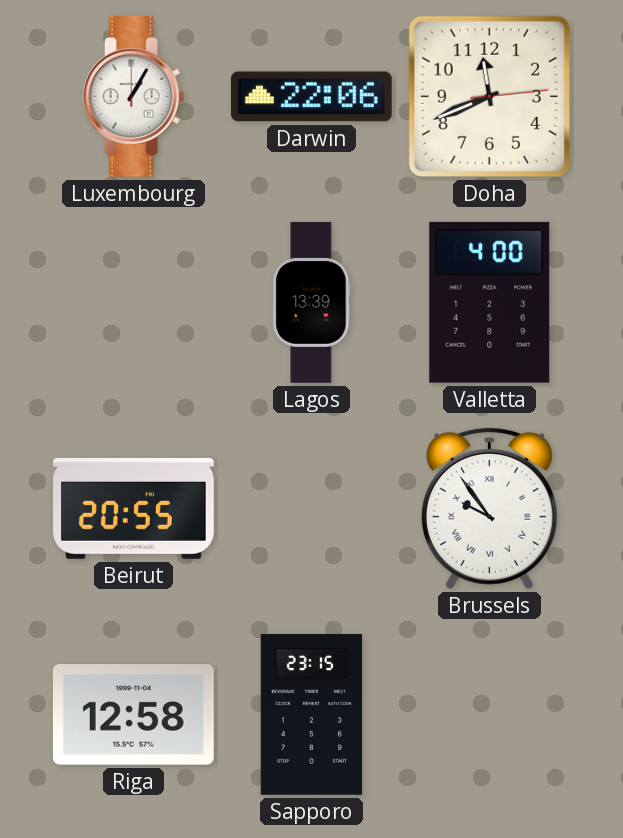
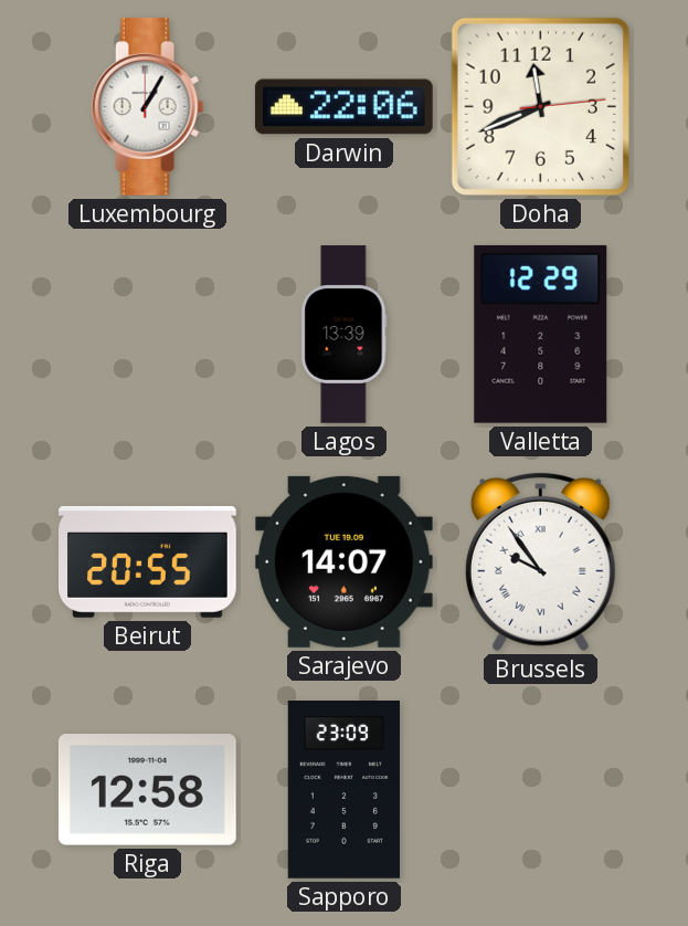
Valletta: 4:00 -> 12:29
Sarajevo: none -> 14:07
Sapporo: 23:15 -> 23:09
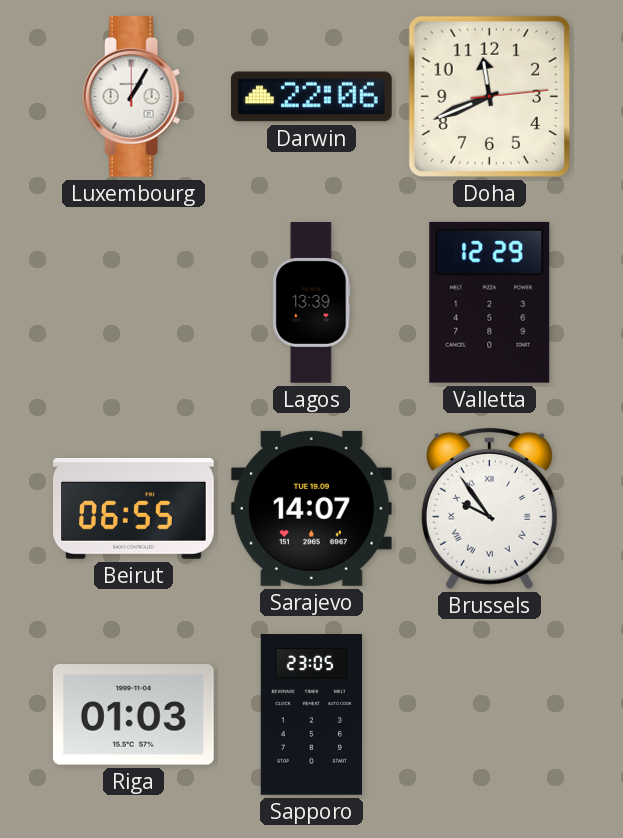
Beirut: 20:55 -> 06:55
Riga: 12:58 -> 01:03
Sapporo: 23:09 -> 23:05
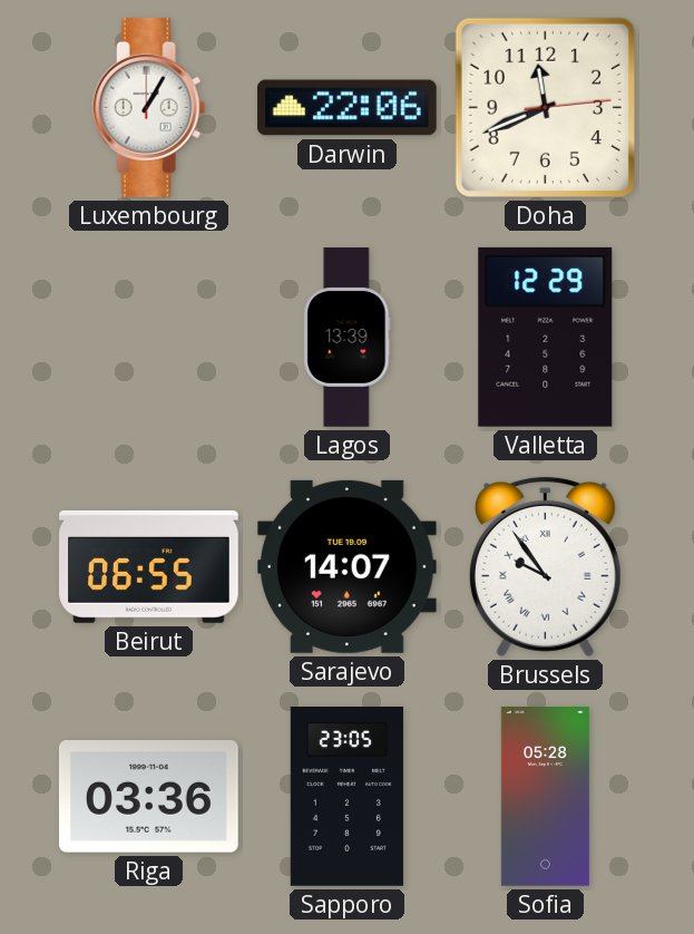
Riga: 01:03 -> 03:36
Sofia: none -> 05:28
